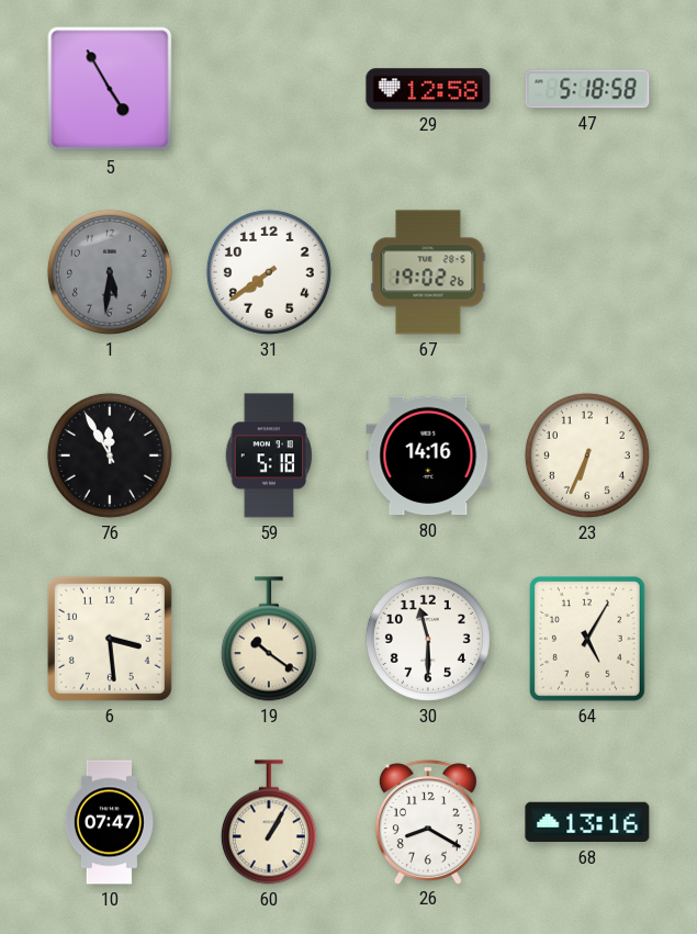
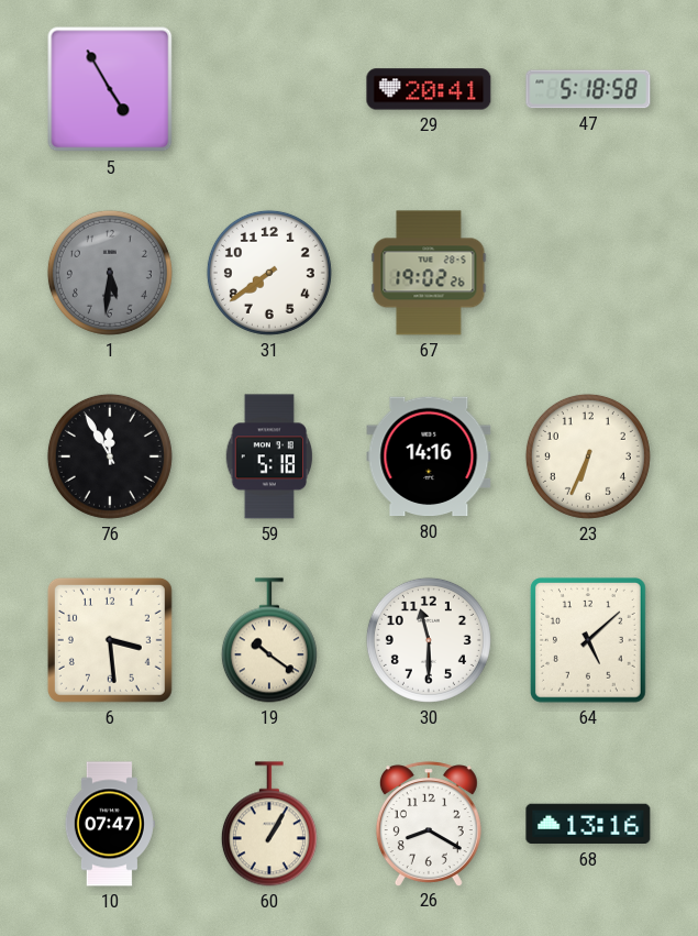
29: 12:58 -> 20:41
64: 5:05 -> 5:08
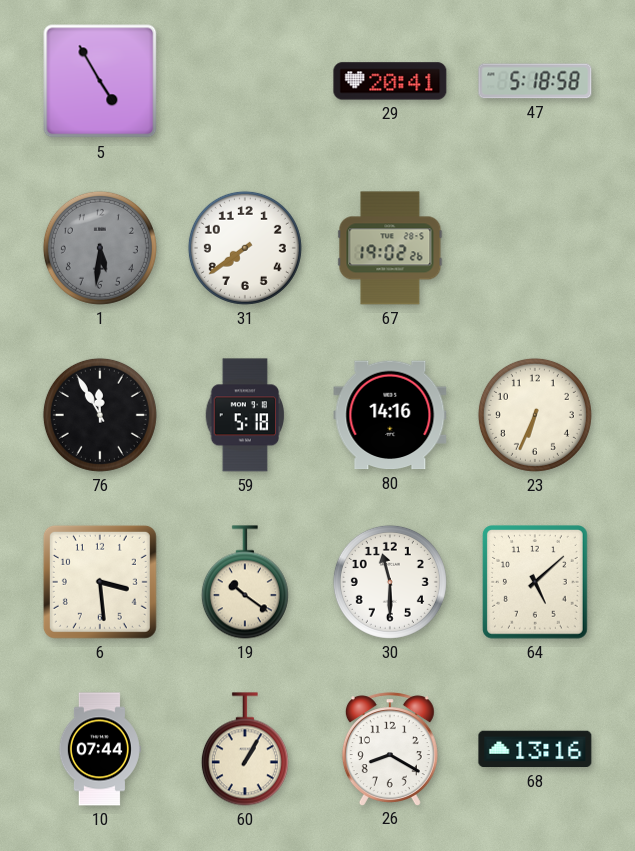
10: 07:47 -> 07:44
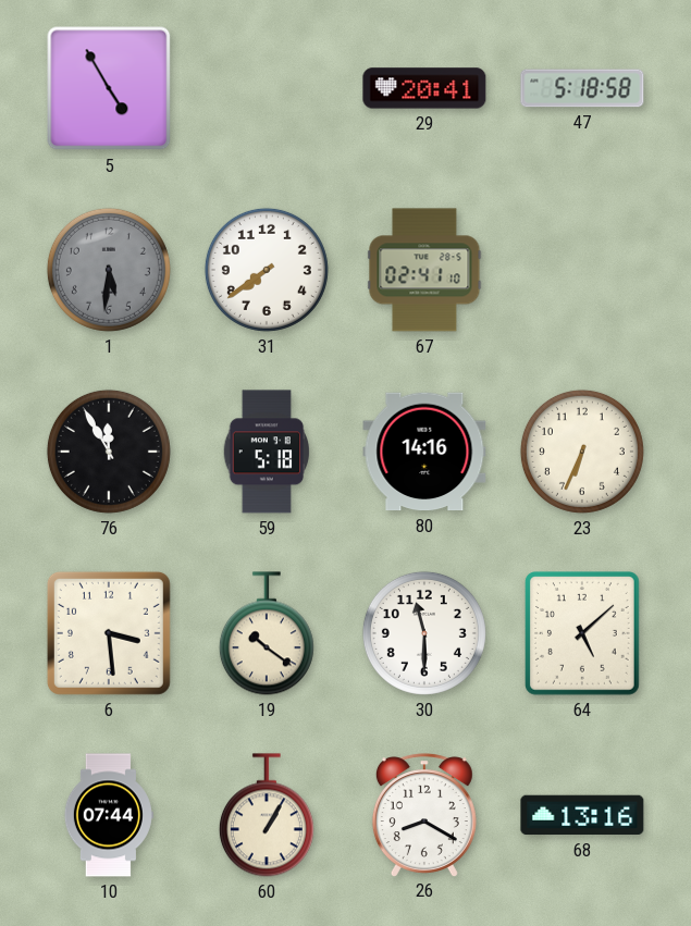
67: 19:02 -> 02:41
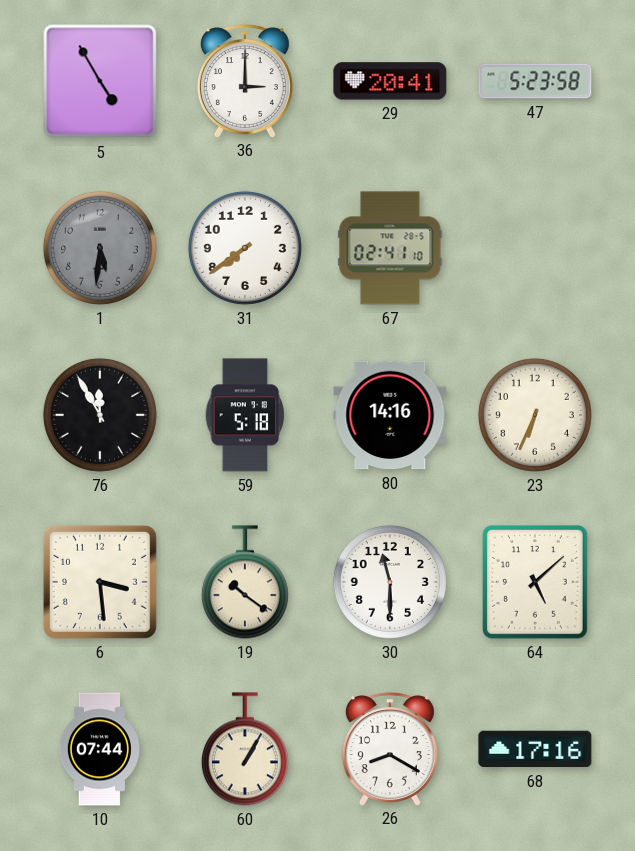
36: none -> 3:00
47: 5:18 -> 5:23
68: 13:16 -> 17:16
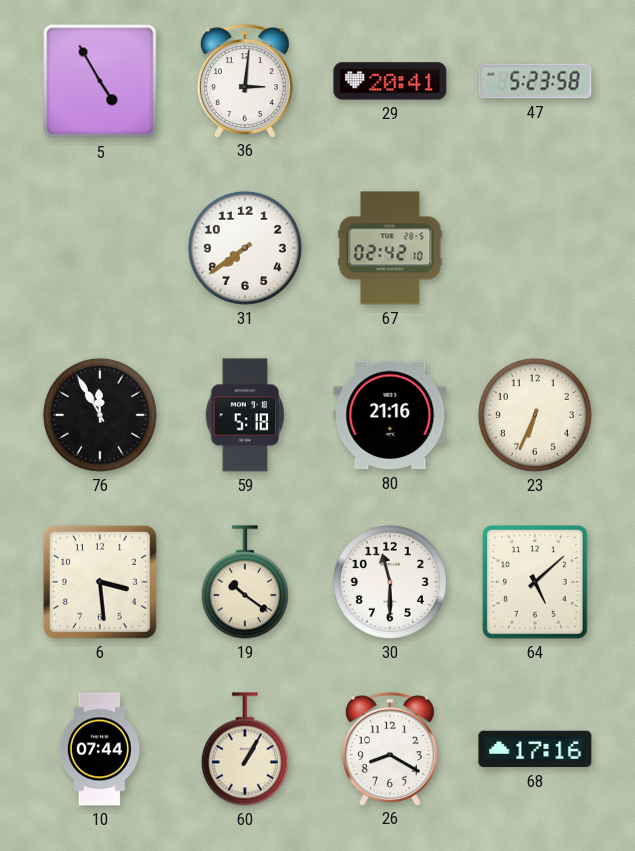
36: 3:00 -> 3:01
1: 5:31 -> none
67: 02:41 -> 02:42
80: 14:16 -> 21:16
